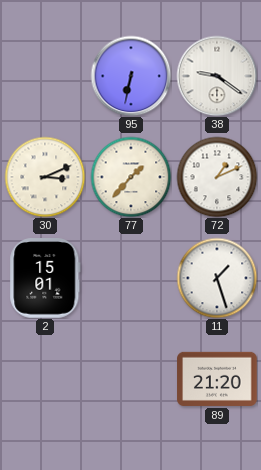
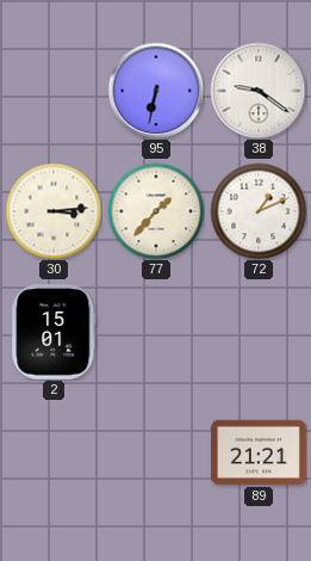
30: 3:11 -> 3:14
11: 1:27 -> none
89: 21:20 -> 21:21
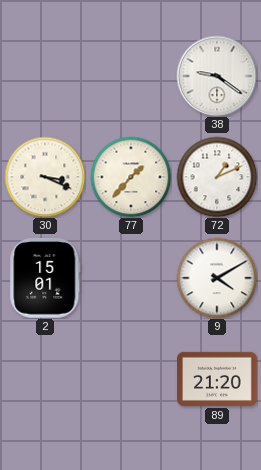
95: 6:32 -> none
30: 3:14 -> 3:19
9: none -> 4:10
89: 21:21 -> 21:20
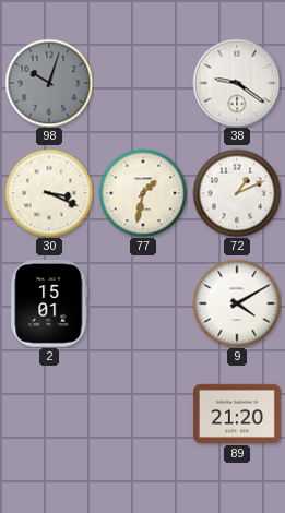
98: none -> 10:03
77: 1:37 -> 1:32
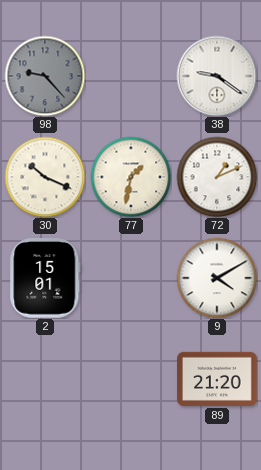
98: 10:03 -> 9:23
30: 3:19 -> 10:19
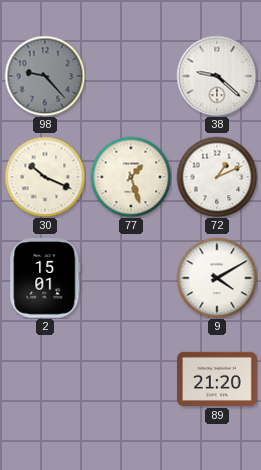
38: 9:21 -> 9:22
77: 1:32 -> 1:27
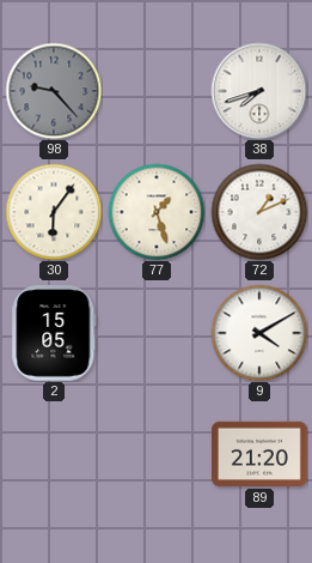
38: 9:22 -> 7:42
30: 10:19 -> 6:06
2: 15:01 -> 15:05
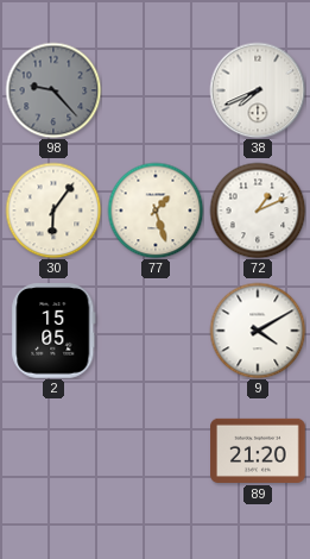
38: 7:42 -> 7:41
